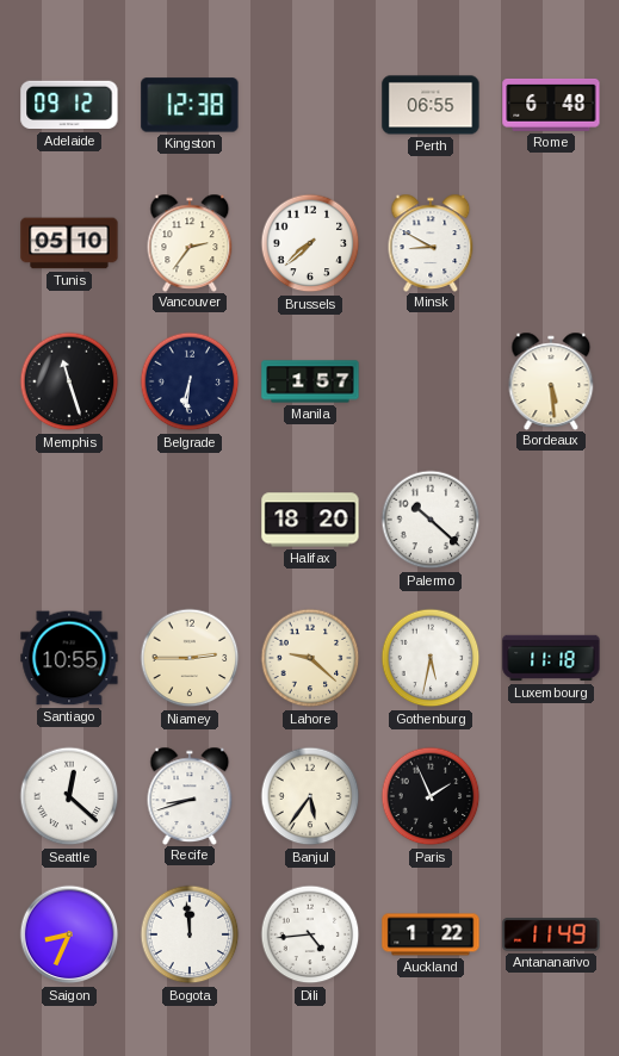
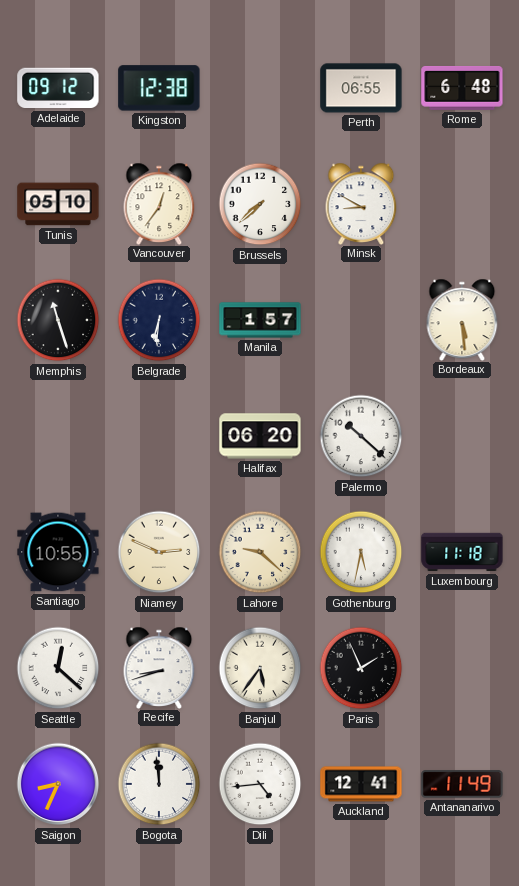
Vancouver: 2:36 -> 12:36
Halifax: 18:20 -> 06:20
Niamey: 2:45 -> 2:49
Auckland: 1:22 -> 12:41
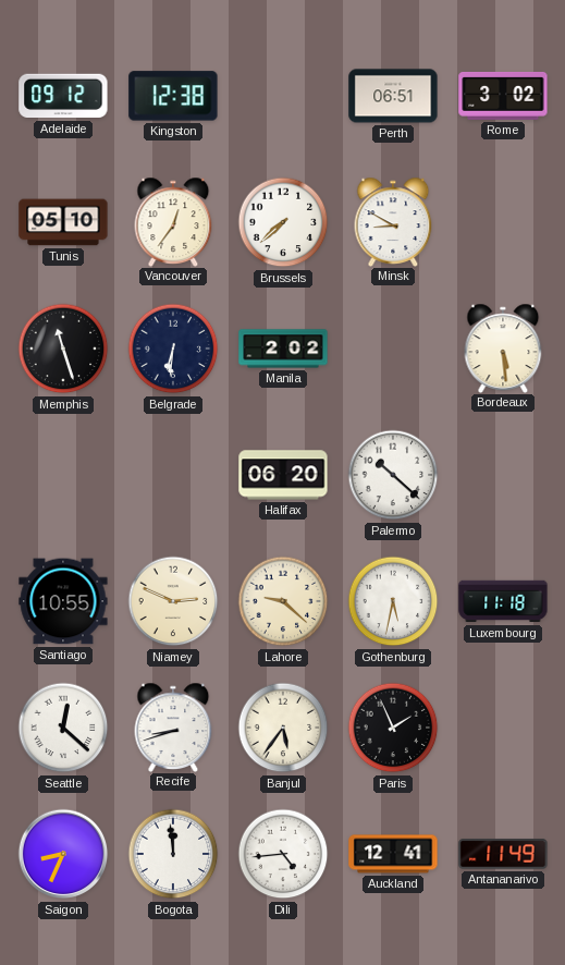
Perth: 06:55 -> 06:51
Rome: 6:48 -> 3:02
Manila: 1:57 -> 2:02
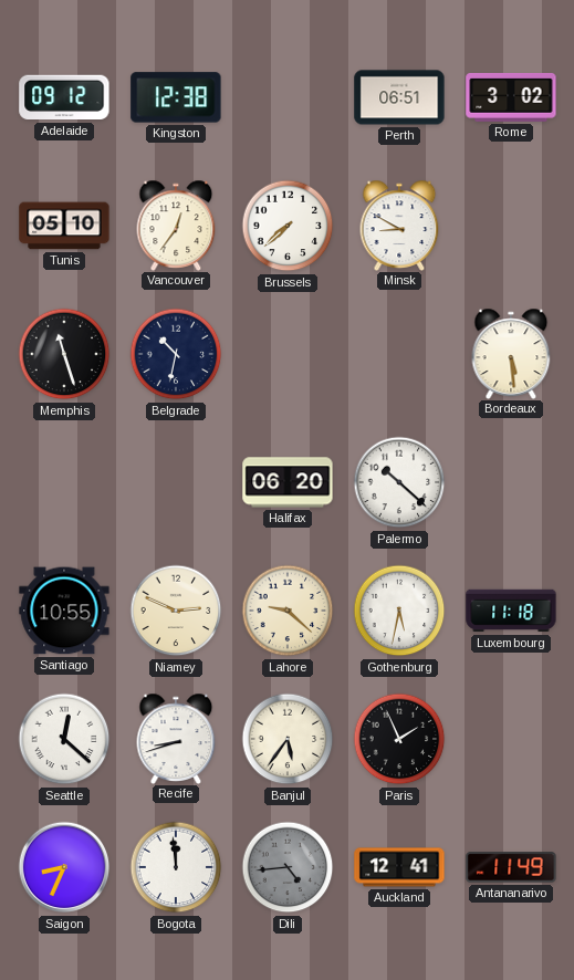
Belgrade: 6:31 -> 10:32
Manila: 2:02 -> none
Dili dial: white -> grey
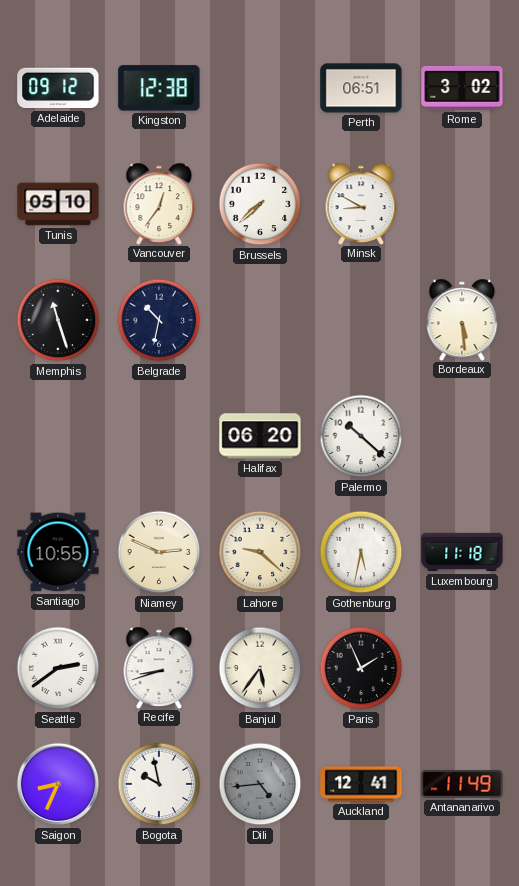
Seattle: 12:22 -> 2:39
Bogota: 11:59 -> 9:58
